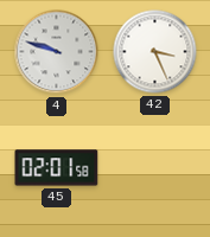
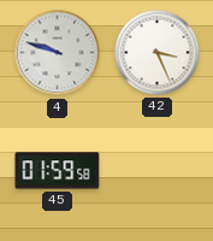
45: 02:01 -> 01:59
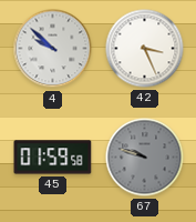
4: 9:48 -> 9:52
67: none -> 9:48
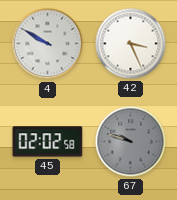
4: 9:52 -> 9:50
45: 01:59 -> 02:02
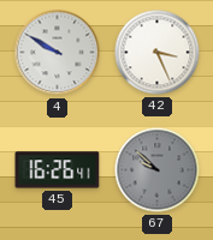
45: 02:02 -> 16:26
67: 9:48 -> 9:52
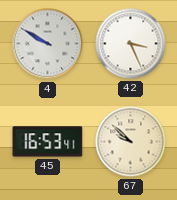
45: 16:26 -> 16:53
67 dial: grey -> cream
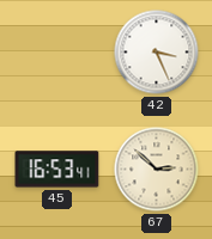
4: 9:50 -> none
67: 9:52 -> 2:52
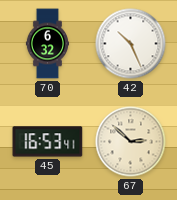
70: none -> 6:32
42: 3:26 -> 10:26
